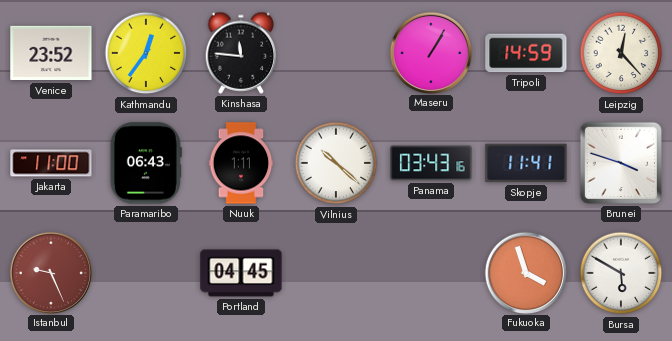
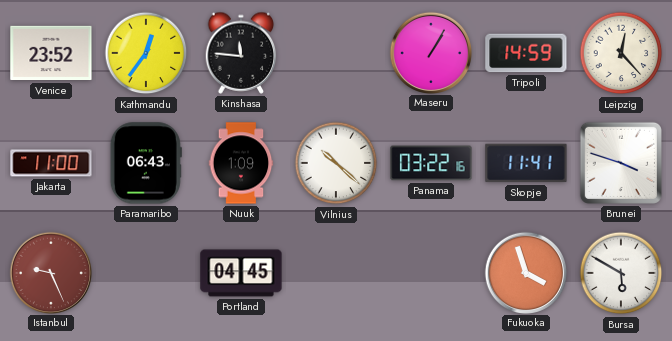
Nuuk: 1:11 -> 1:09
Panama: 03:43 -> 03:22
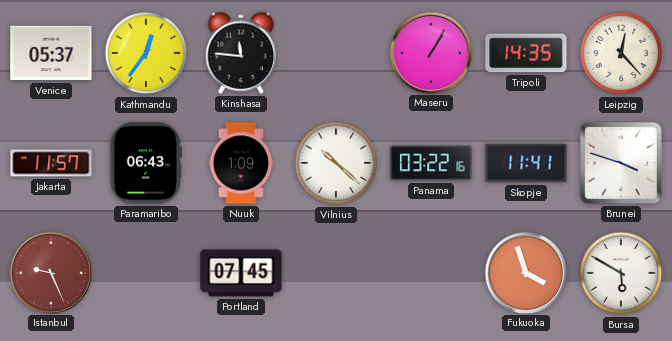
Venice: 23:52 -> 05:37
Tripoli: 14:59 -> 14:35
Jakarta: 11:00 -> 11:57
Portland: 04:45 -> 07:45
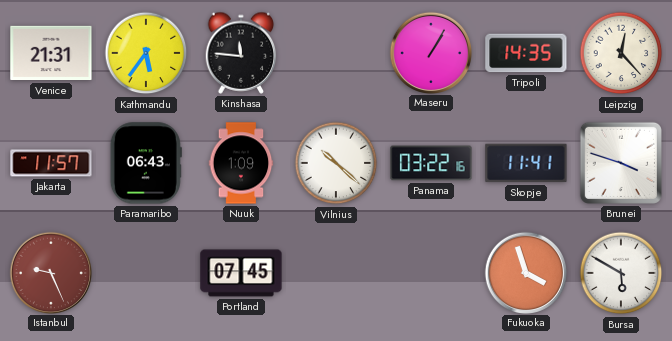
Venice: 05:37 -> 21:31
Kathmandu: 12:36 -> 5:36
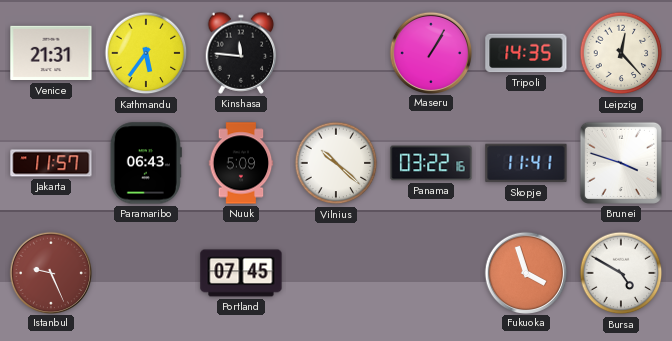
Nuuk: 1:09 -> 5:09
Bursa: 5:50 -> 4:50
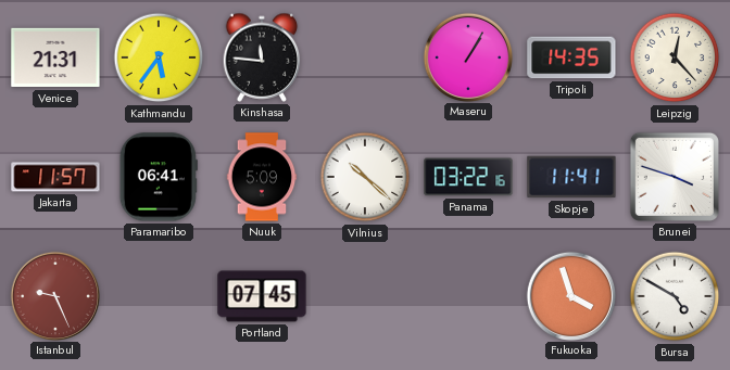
Paramaribo: 06:43 -> 06:41
